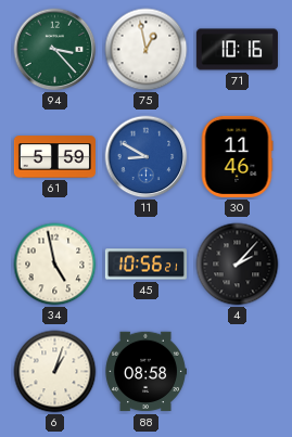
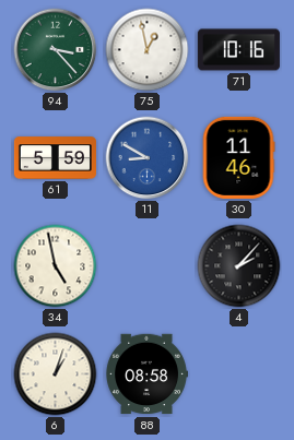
45: 10:56 -> none
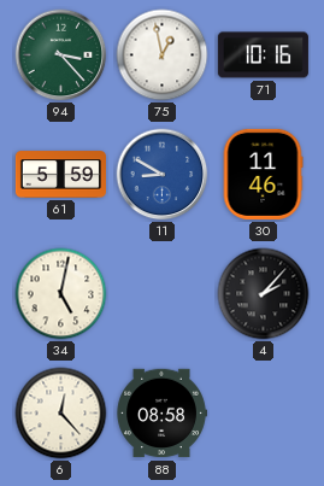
34: 4:58 -> 5:02
6: 1:03 -> 12:23
